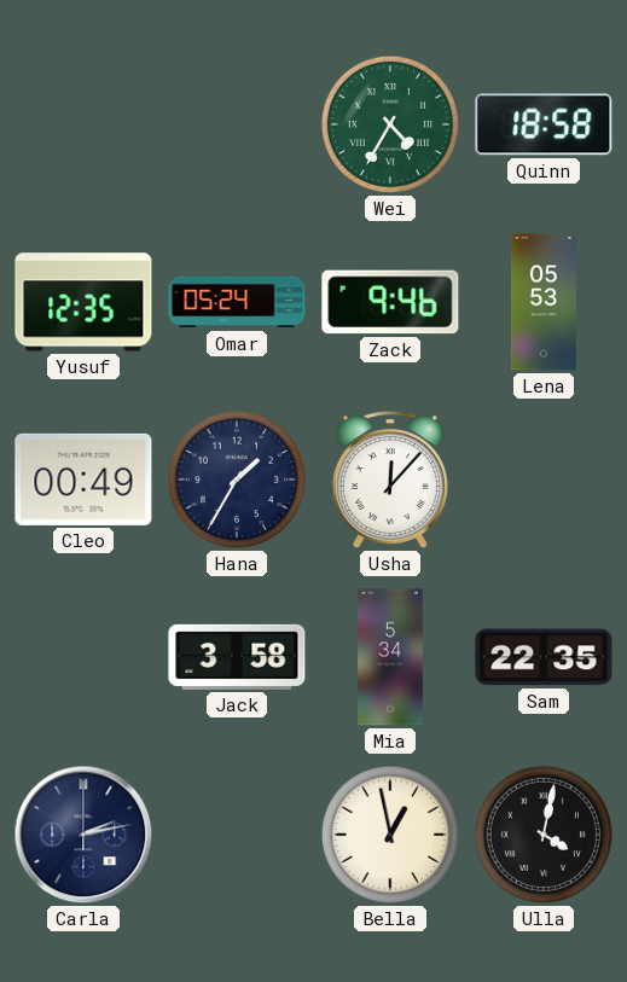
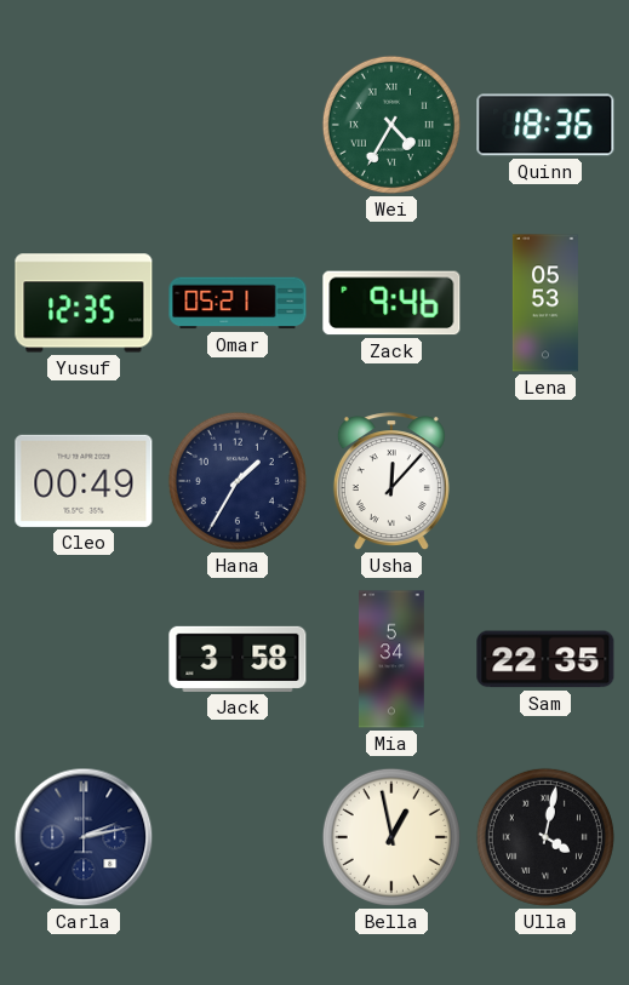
Quinn: 18:58 -> 18:36
Omar: 05:24 -> 05:21
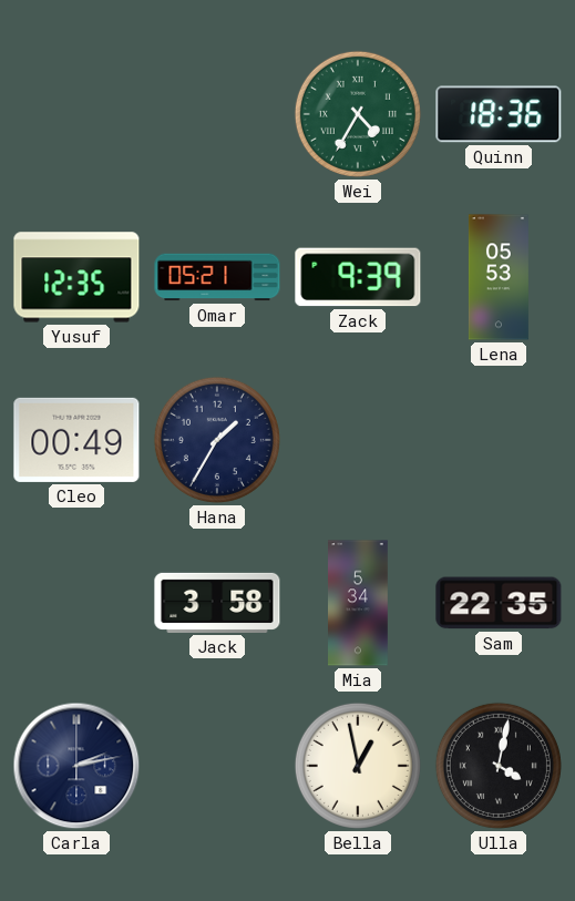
Zack: 9:46 -> 9:39
Usha: 12:07 -> none
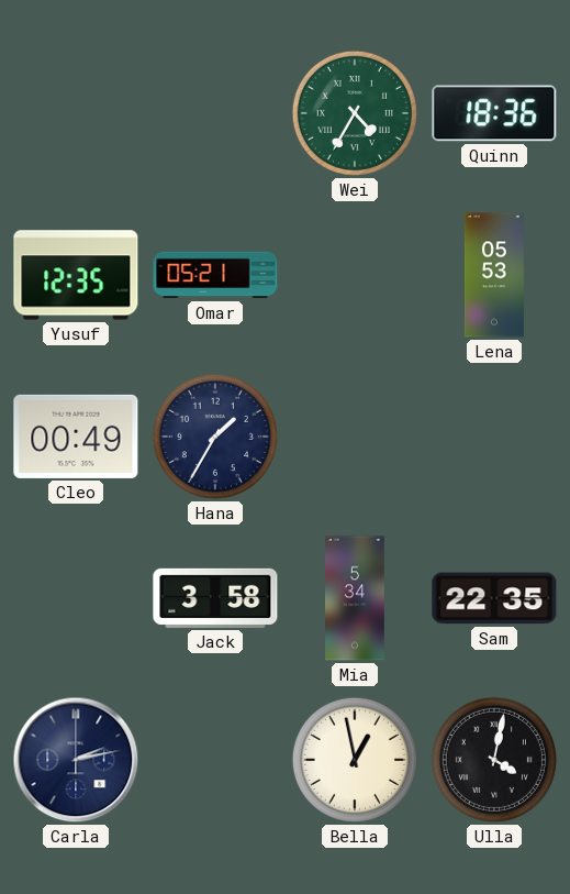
Zack: 9:39 -> none
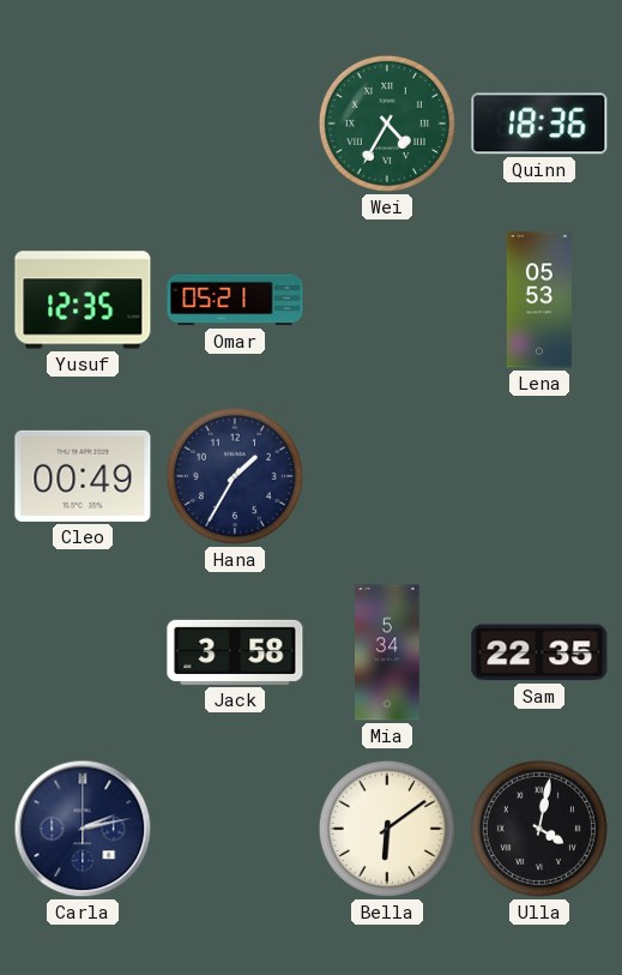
Bella: 12:58 -> 6:09
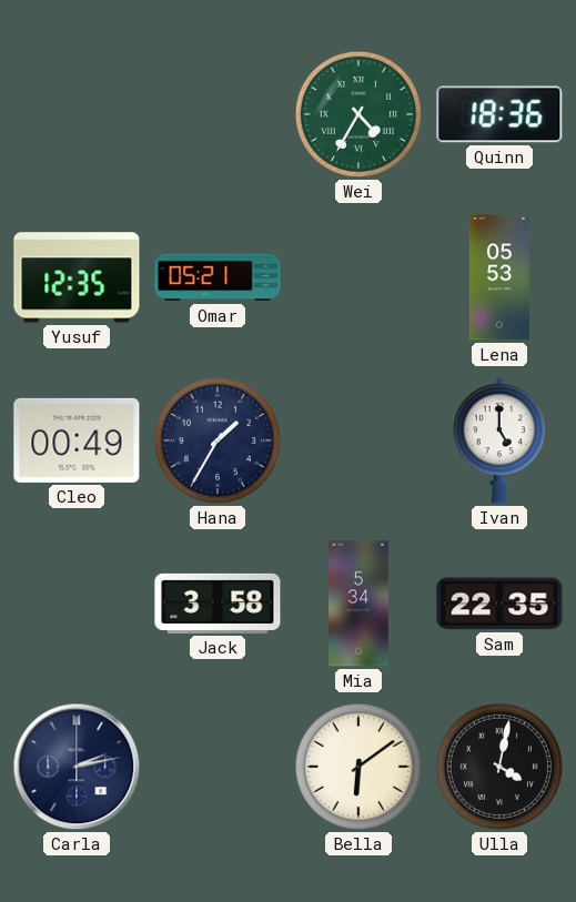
Ivan: none -> 5:00
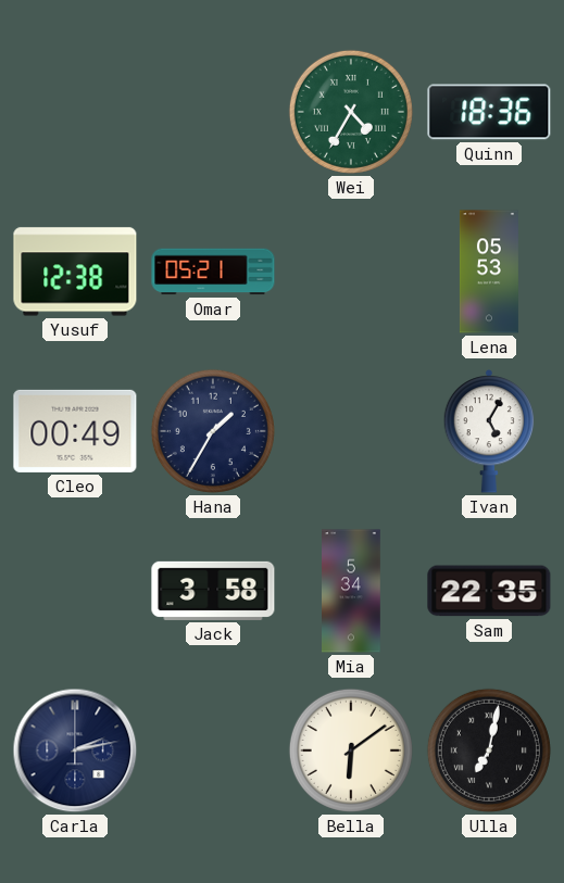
Yusuf: 12:35 -> 12:38
Ivan: 5:00 -> 5:05
Ulla: 4:02 -> 7:02
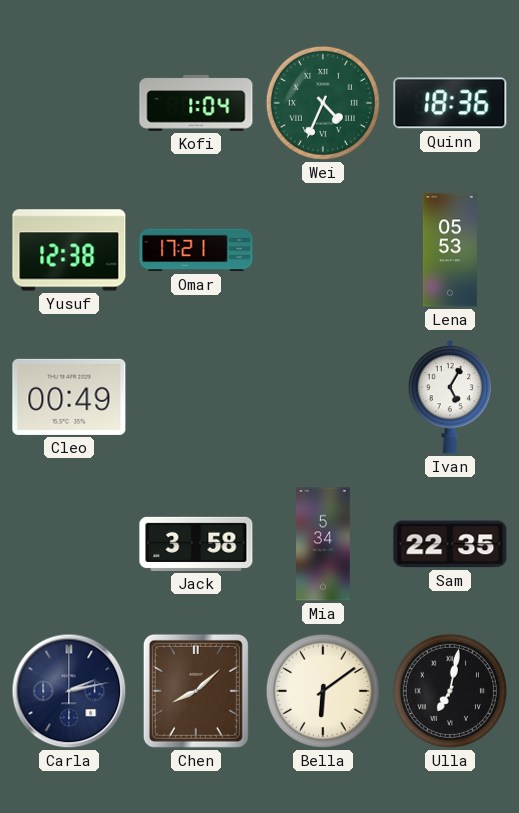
Kofi: none -> 1:04
Wei: 4:35 -> 4:34
Omar: 05:21 -> 17:21
Hana: 1:35 -> none
Chen: none -> 8:08
